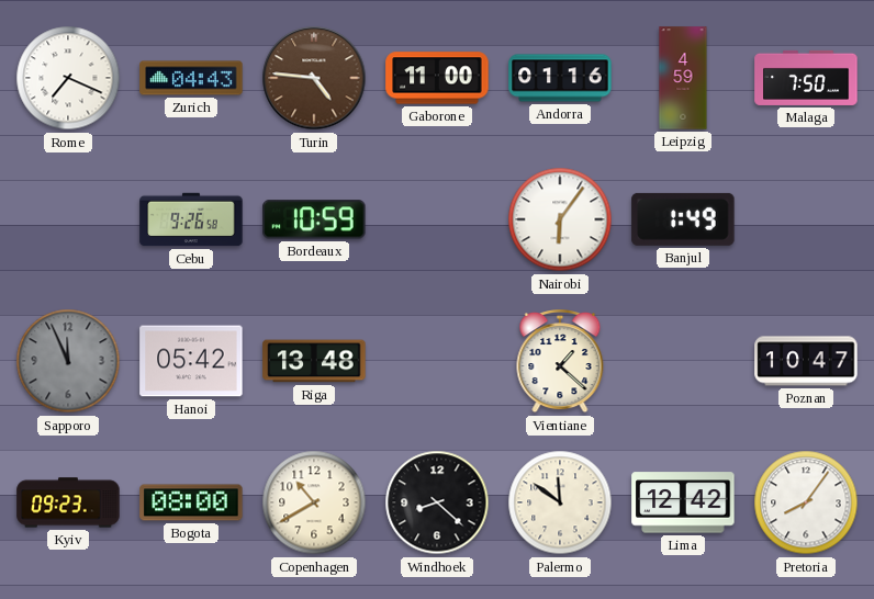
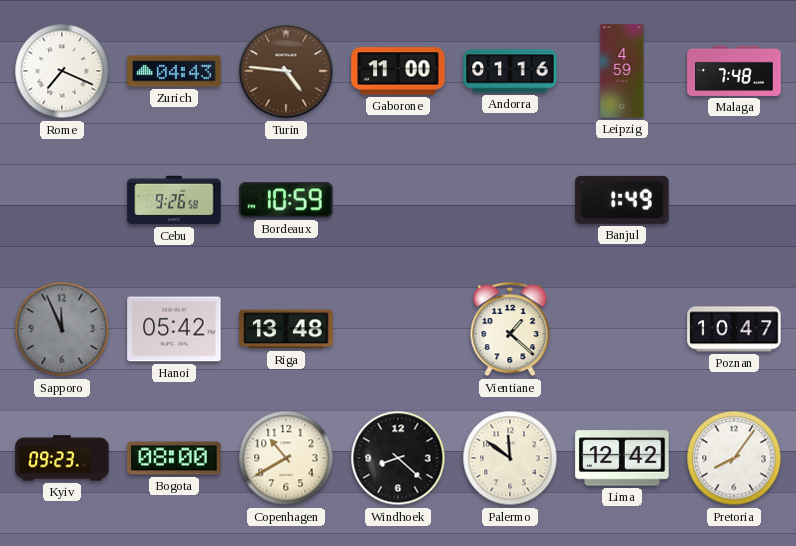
Malaga: 7:50 -> 7:48
Nairobi: 6:06 -> none
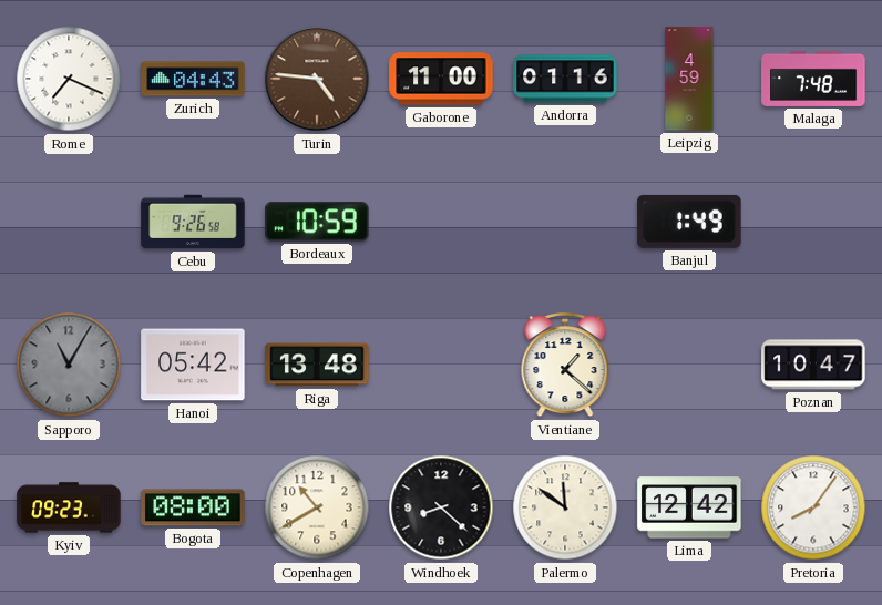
Sapporo: 11:56 -> 11:05
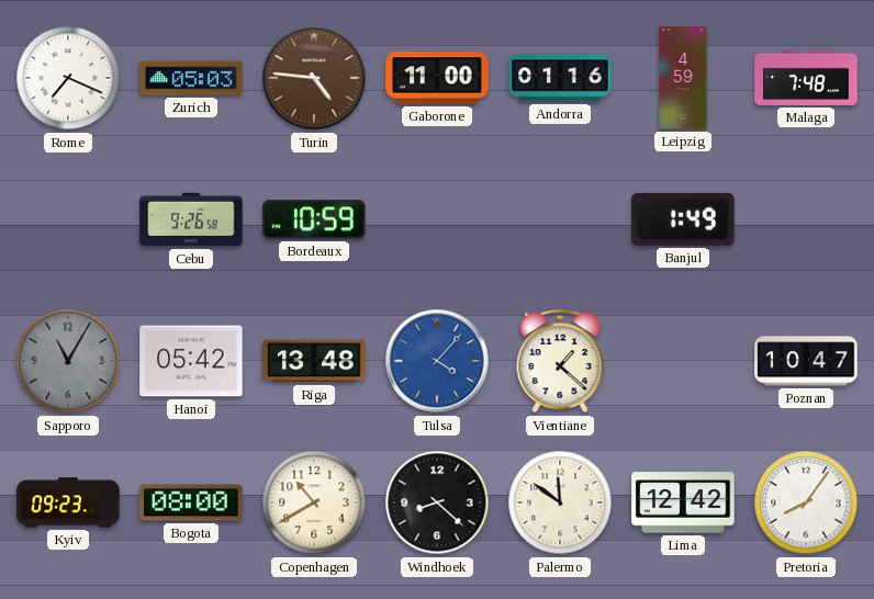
Zurich: 04:43 -> 05:03
Tulsa: none -> 4:07
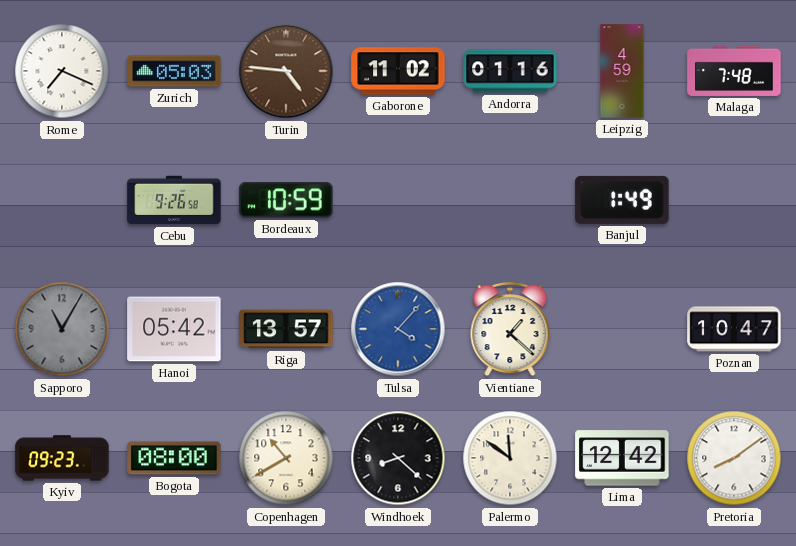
Gaborone: 11:00 -> 11:02
Riga: 13:48 -> 13:57
Pretoria: 8:06 -> 8:09
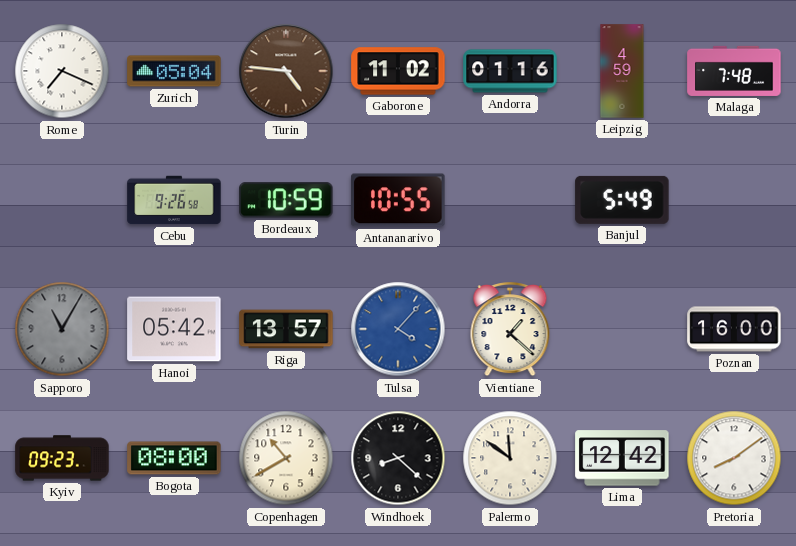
Zurich: 05:03 -> 05:04
Antananarivo: none -> 10:55
Banjul: 1:49 -> 5:49
Poznan: 10:47 -> 16:00
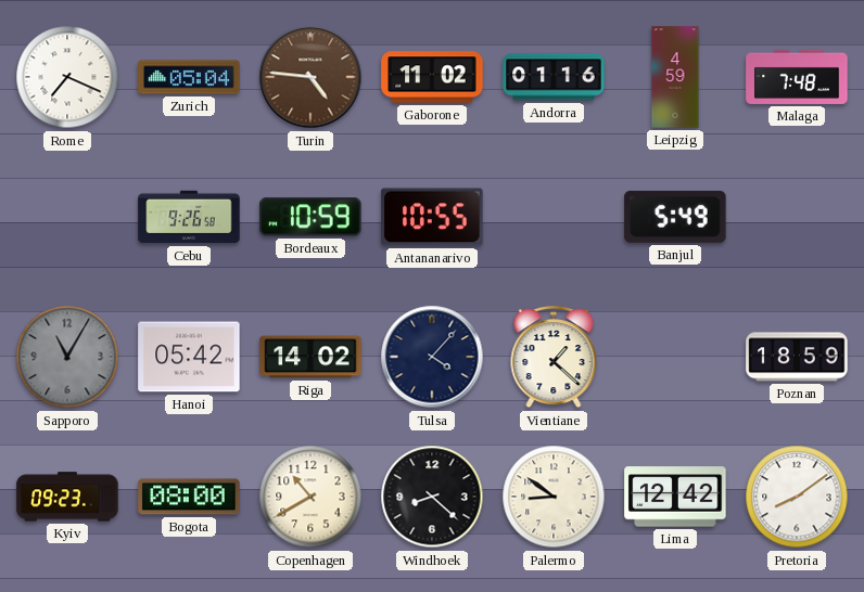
Riga: 13:57 -> 14:02
Tulsa dial: blue -> navy
Poznan: 16:00 -> 18:59
Palermo: 11:51 -> 8:51
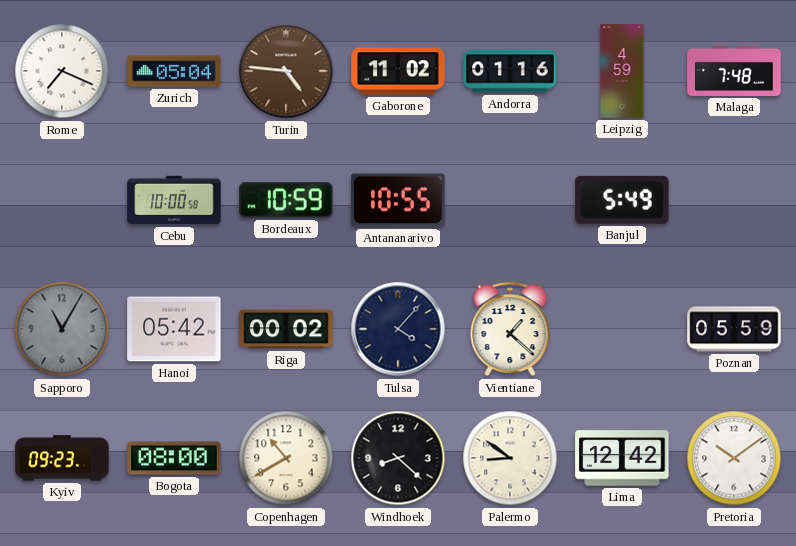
Cebu: 9:26 -> 10:00
Riga: 14:02 -> 00:02
Poznan: 18:59 -> 05:59
Pretoria: 8:09 -> 10:09
